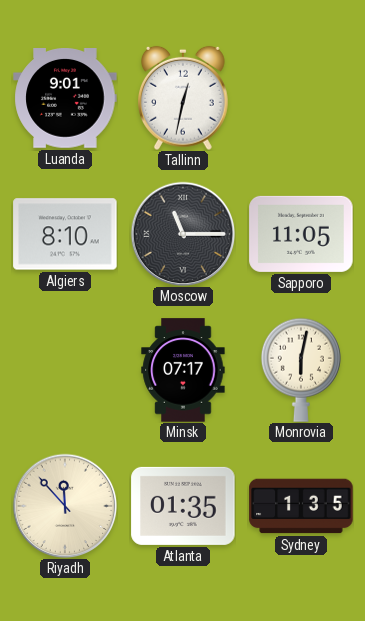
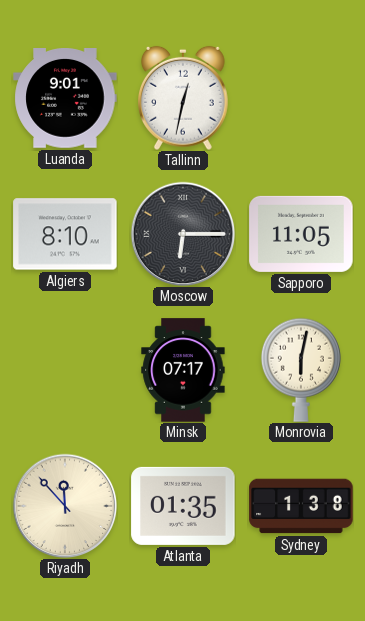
Moscow: 11:15 -> 6:15
Sydney: 1:35 -> 1:38
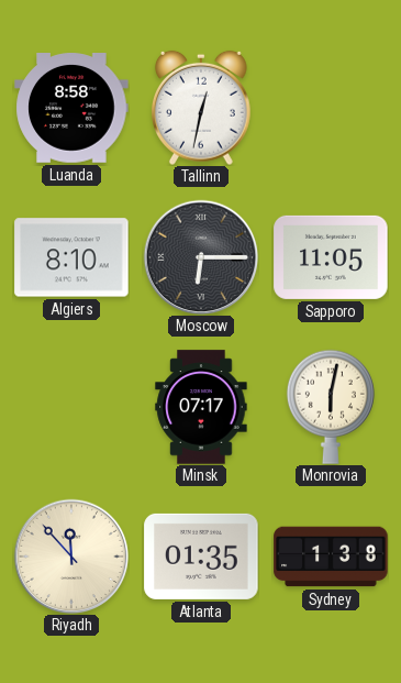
Luanda: 9:01 -> 8:58
